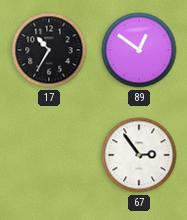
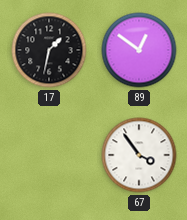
17: 10:35 -> 1:32
67: 2:54 -> 3:54
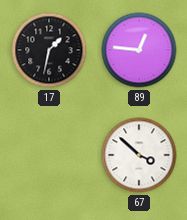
89: 12:51 -> 12:46
67: 3:54 -> 3:52
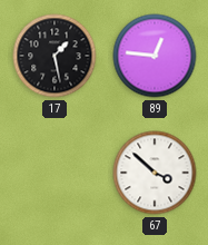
17: 1:32 -> 1:28
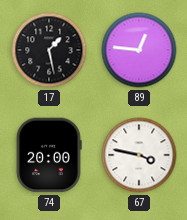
74: none -> 20:00
67: 3:52 -> 3:47
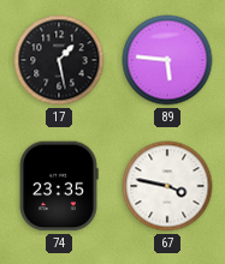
89: 12:46 -> 5:46
74: 20:00 -> 23:35
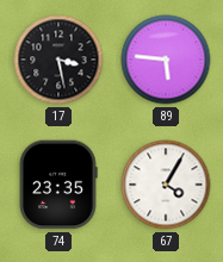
17: 1:28 -> 3:28
67: 3:47 -> 4:05
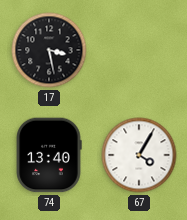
89: 5:46 -> none
74: 23:35 -> 13:40
